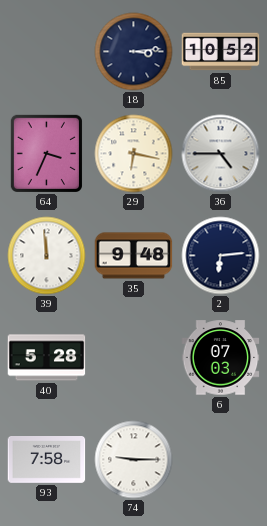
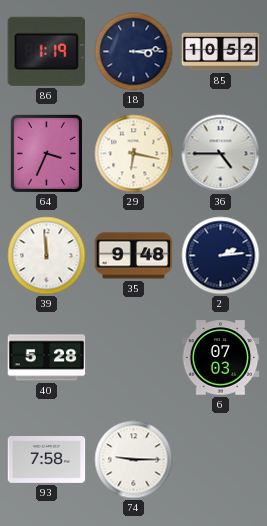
86: none -> 1:19
2: 6:14 -> 2:14
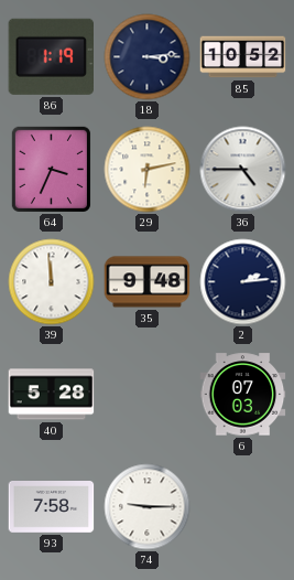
29: 6:17 -> 6:13
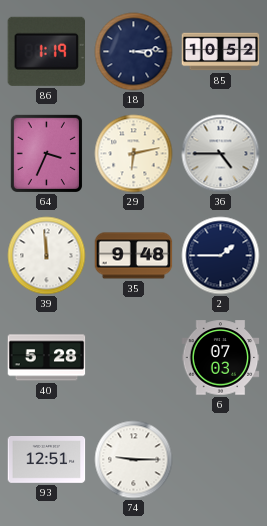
2: 2:14 -> 1:45
93: 7:58 -> 12:51
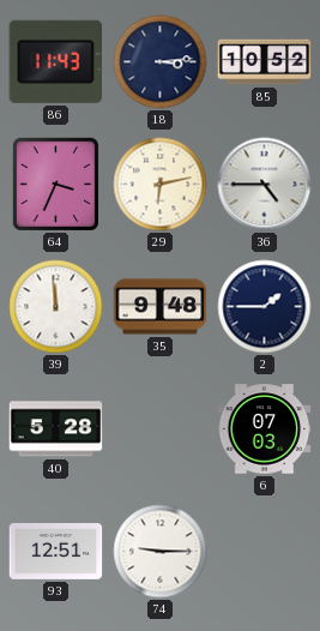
86: 1:19 -> 11:43
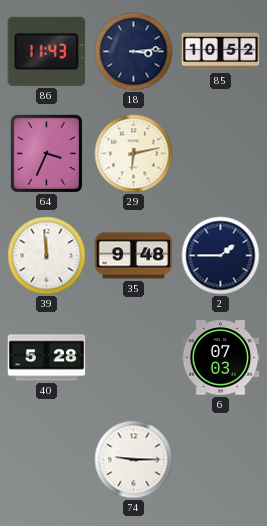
36: 4:45 -> none
93: 12:51 -> none
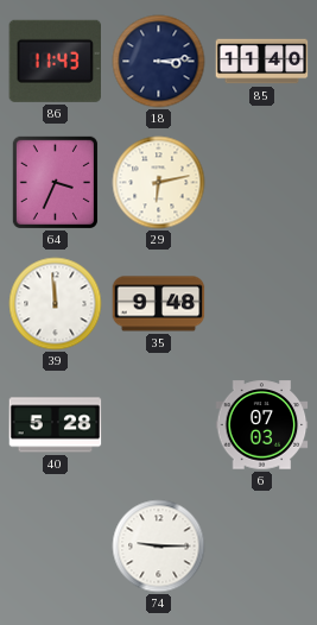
85: 10:52 -> 11:40
2: 1:45 -> none
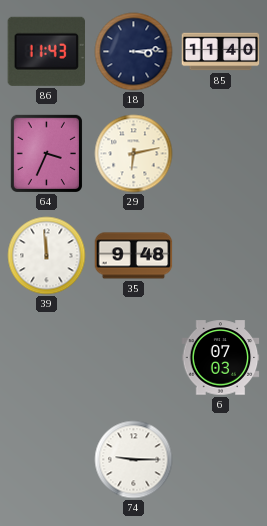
40: 5:28 -> none
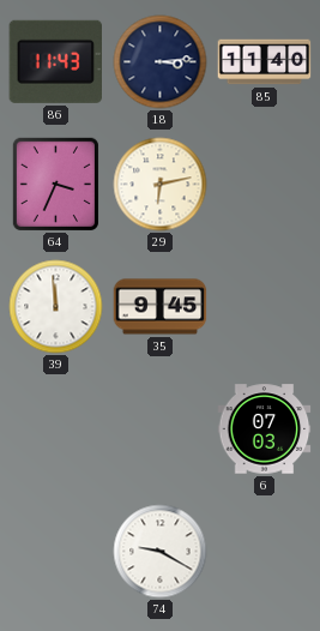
35: 9:48 -> 9:45
74: 9:15 -> 9:20
